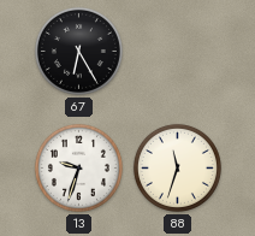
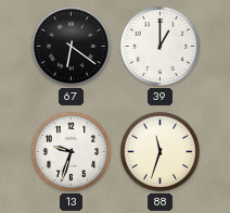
67: 6:25 -> 6:21
39: none -> 1:00
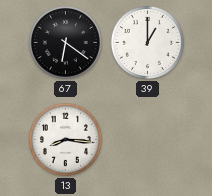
13: 9:33 -> 8:16
88: 11:33 -> none
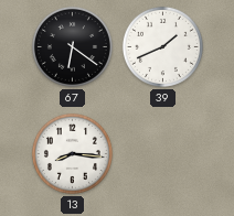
39: 1:00 -> 1:41
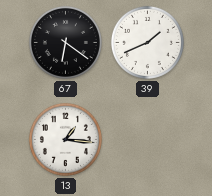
13: 8:16 -> 1:16
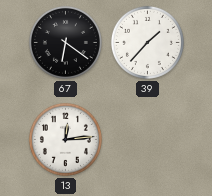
39: 1:41 -> 1:37
13: 1:16 -> 12:14
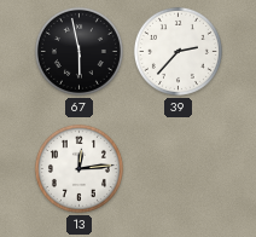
67: 6:21 -> 5:58
39: 1:37 -> 2:37
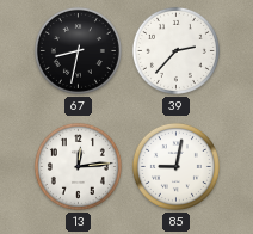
67: 5:58 -> 8:32
85: none -> 9:02
